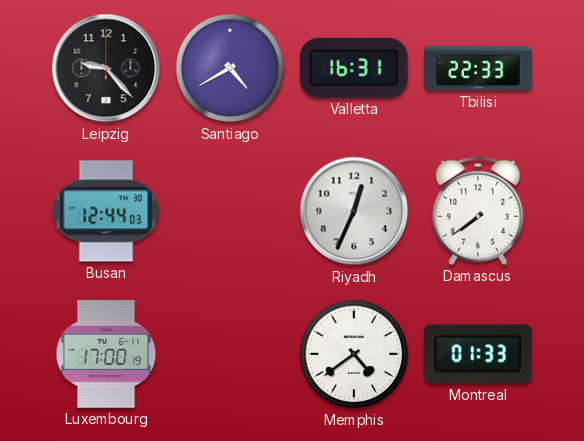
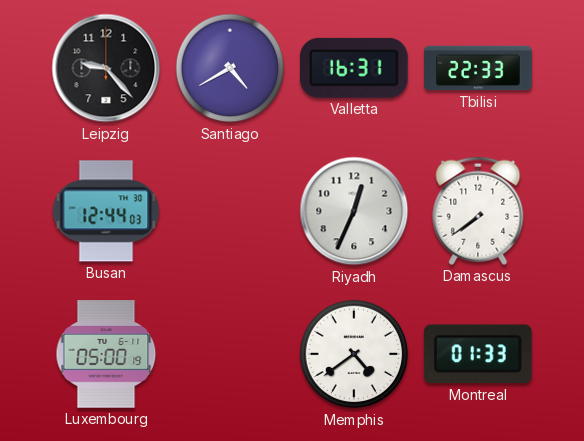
Luxembourg: 17:00 -> 05:00
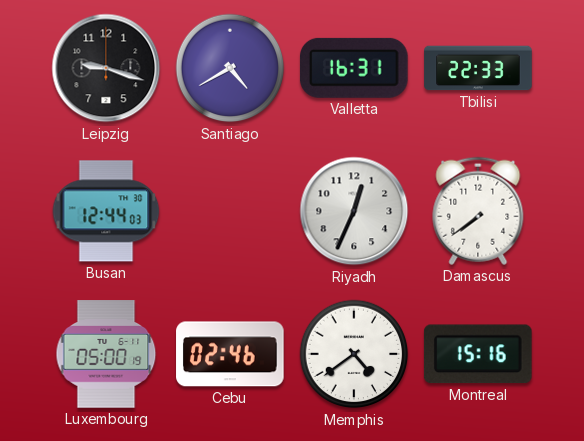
Leipzig: 9:23 -> 9:18
Cebu: none -> 02:46
Montreal: 01:33 -> 15:16
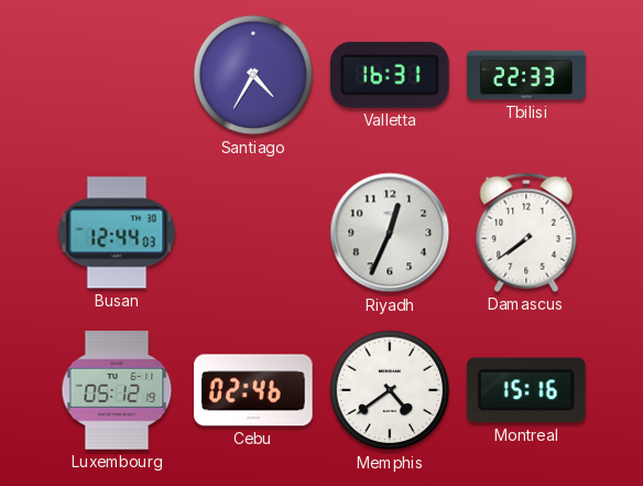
Leipzig: 9:18 -> none
Santiago: 4:40 -> 4:35
Luxembourg: 05:00 -> 05:12
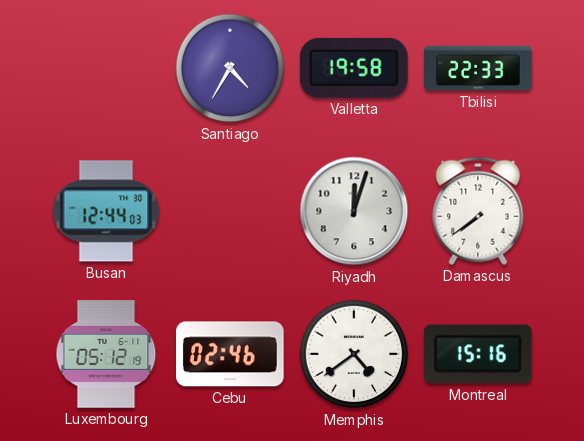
Valletta: 16:31 -> 19:58
Riyadh: 12:34 -> 12:03
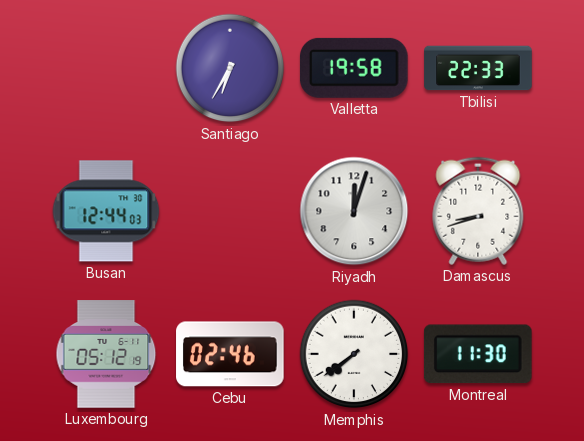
Santiago: 4:35 -> 6:35
Damascus: 7:39 -> 8:42
Memphis: 4:39 -> 7:39
Montreal: 15:16 -> 11:30
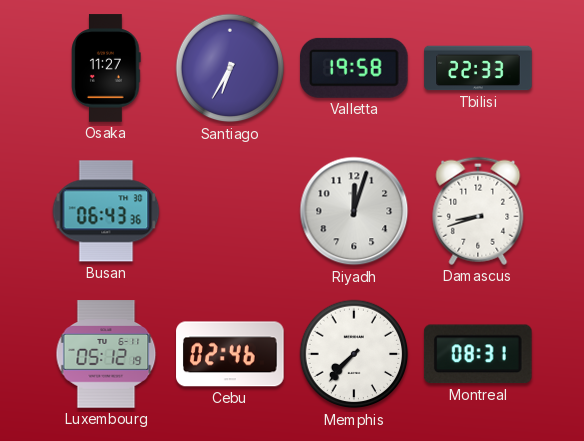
Osaka: none -> 11:27
Busan: 12:44 -> 06:43
Memphis: 7:39 -> 7:37
Montreal: 11:30 -> 08:31
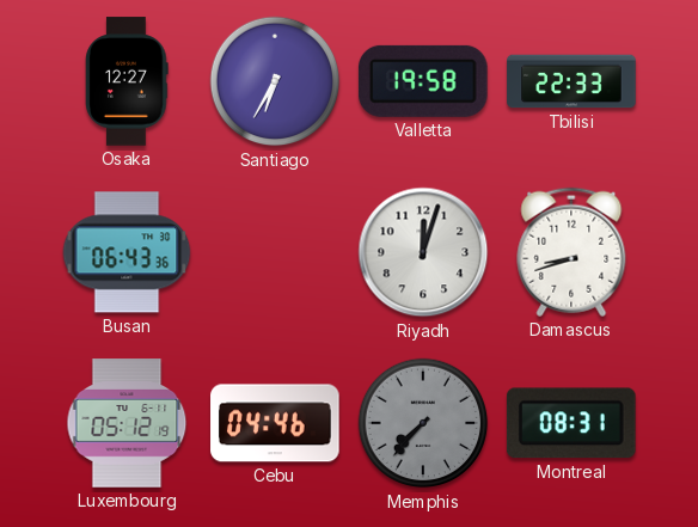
Osaka: 11:27 -> 12:27
Cebu: 02:46 -> 04:46
Memphis dial: white -> grey
